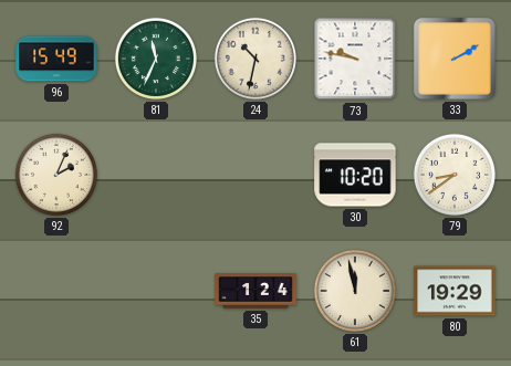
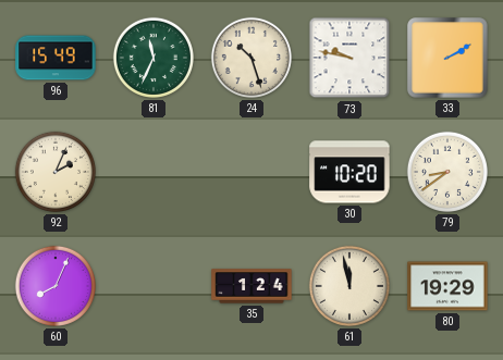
24: 10:32 -> 10:27
60: none -> 8:04
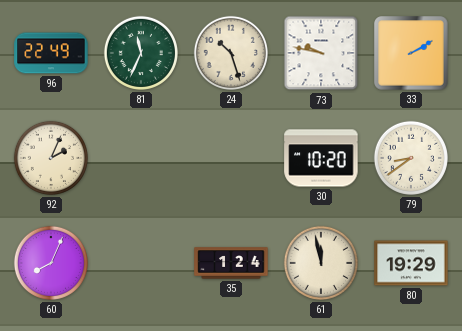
96: 15:49 -> 22:49
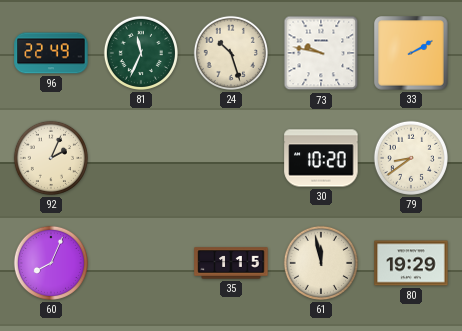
35: 1:24 -> 1:15
